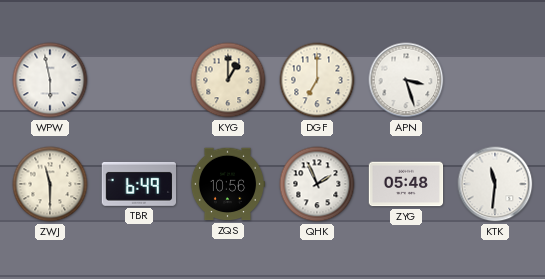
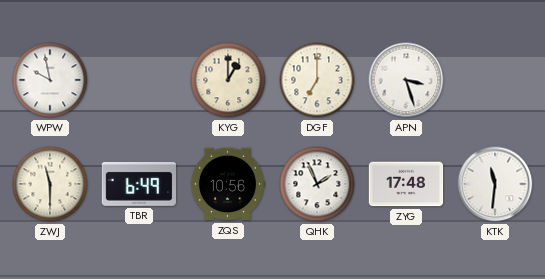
WPW: 5:58 -> 9:58
ZYG: 05:48 -> 17:48
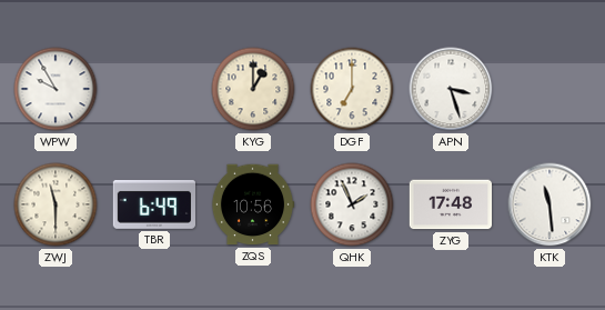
WPW: 9:58 -> 9:55
KTK: 11:31 -> 11:29
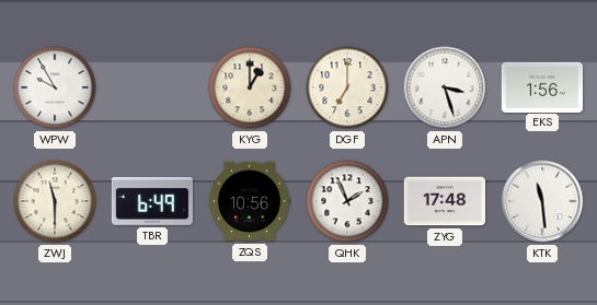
EKS: none -> 1:56
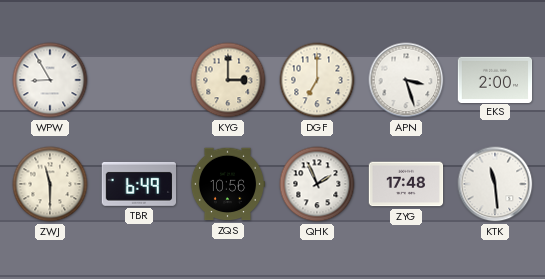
WPW: 9:55 -> 8:55
KYG: 1:00 -> 3:00
EKS: 1:56 -> 2:00
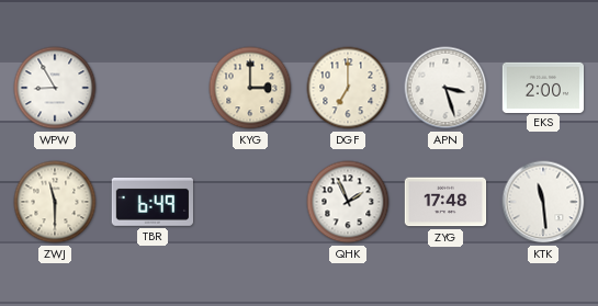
ZQS: 10:56 -> none
